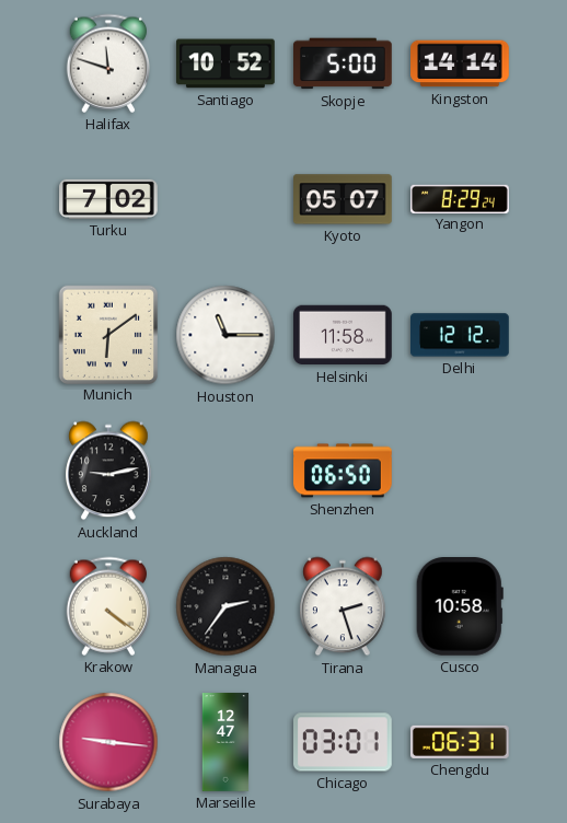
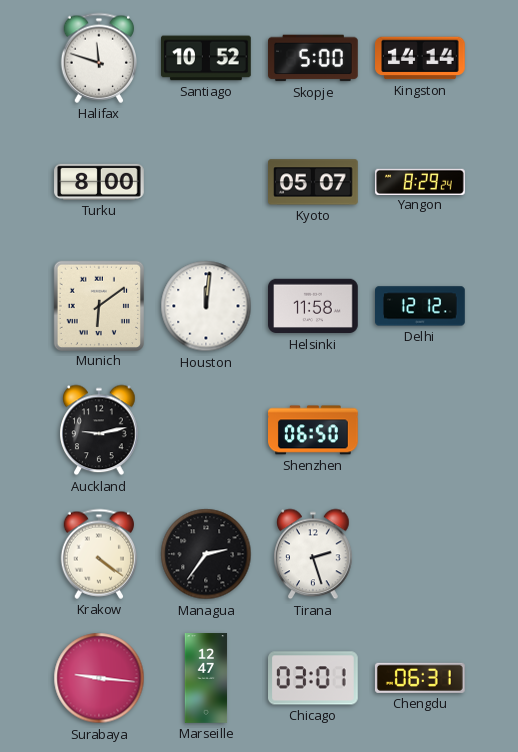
Turku: 7:02 -> 8:00
Houston: 11:15 -> 12:01
Cusco: 10:58 -> none
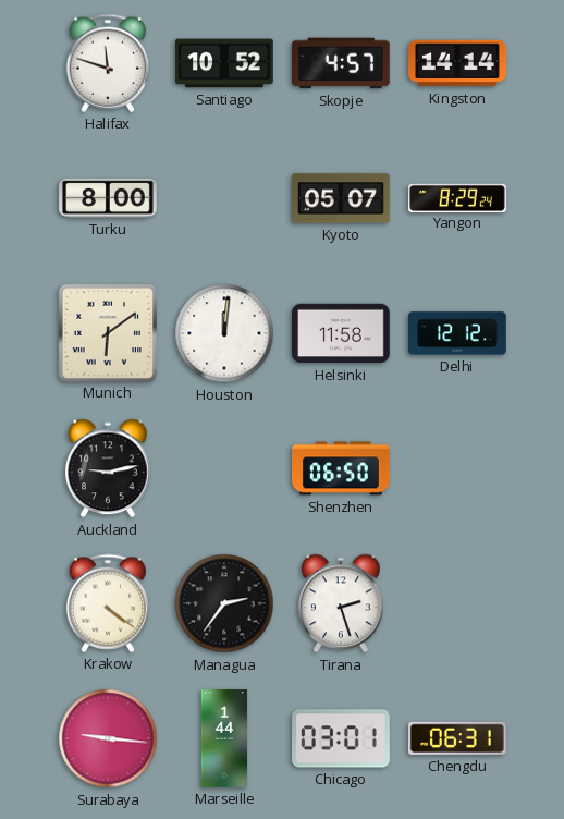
Skopje: 5:00 -> 4:57
Marseille: 12:47 -> 1:44
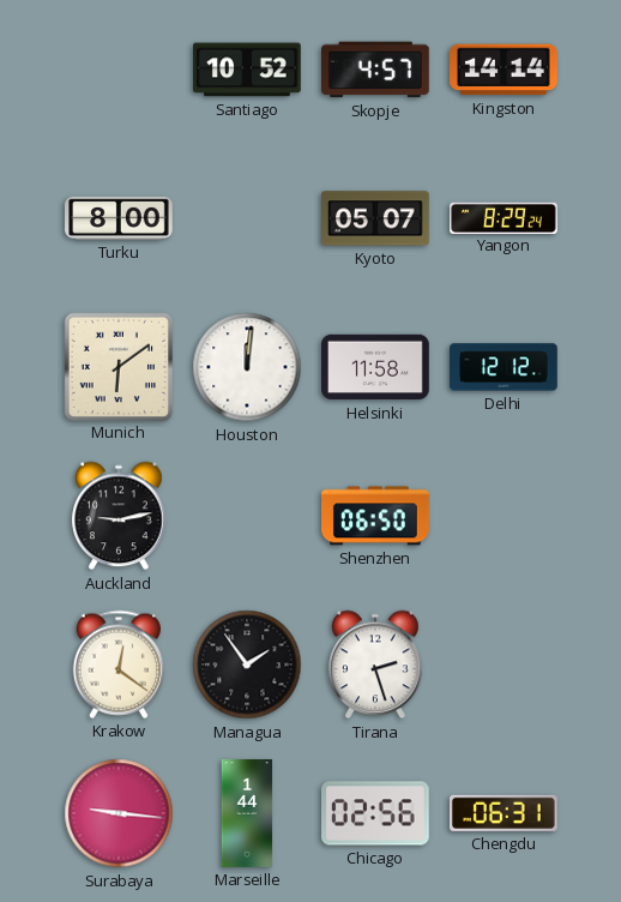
Halifax: 11:48 -> none
Krakow: 4:21 -> 12:21
Managua: 2:36 -> 1:54
Chicago: 03:01 -> 02:56
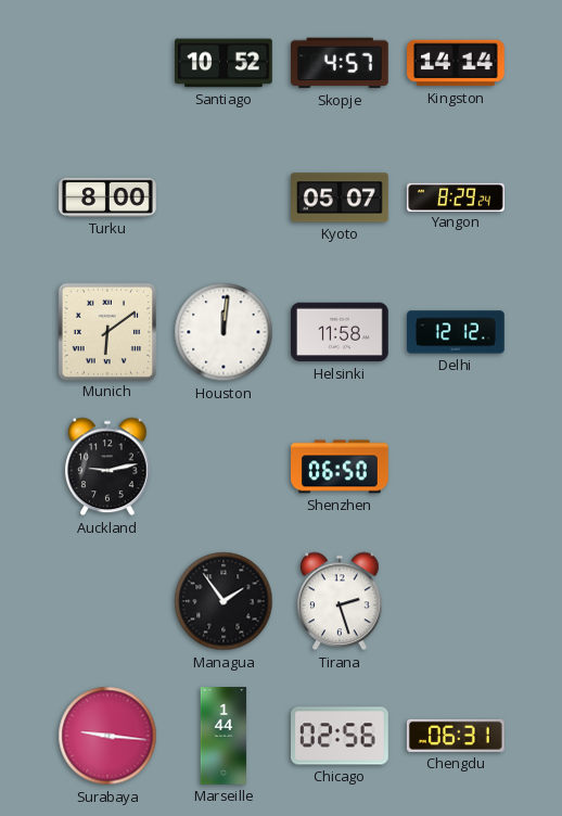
Krakow: 12:21 -> none
